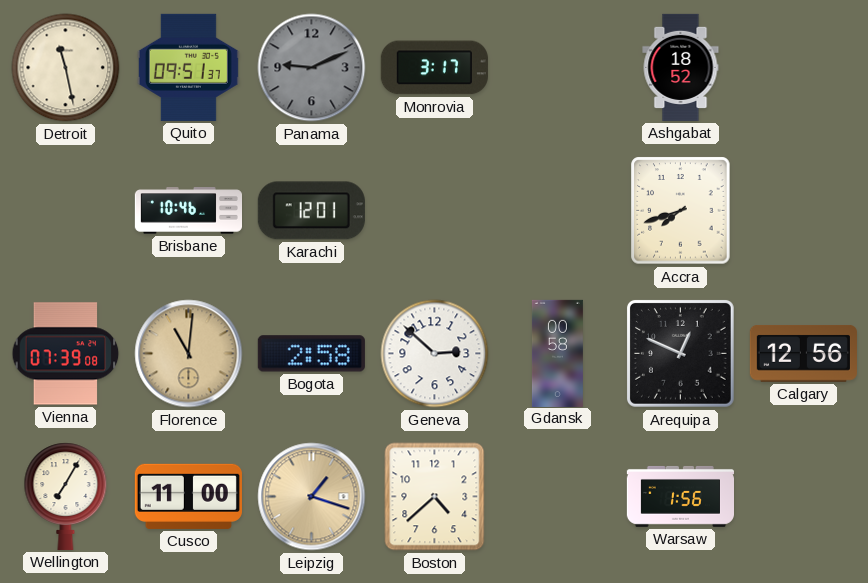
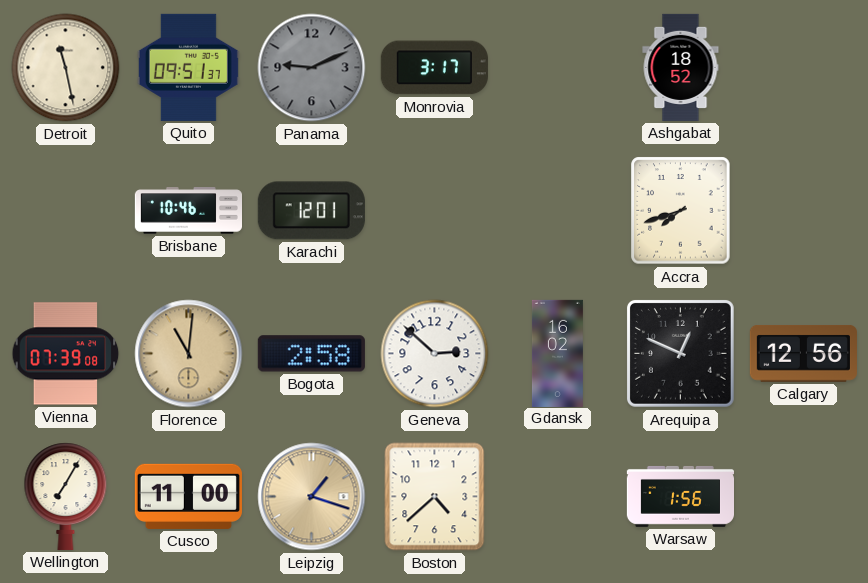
Gdansk: 00:58 -> 16:02
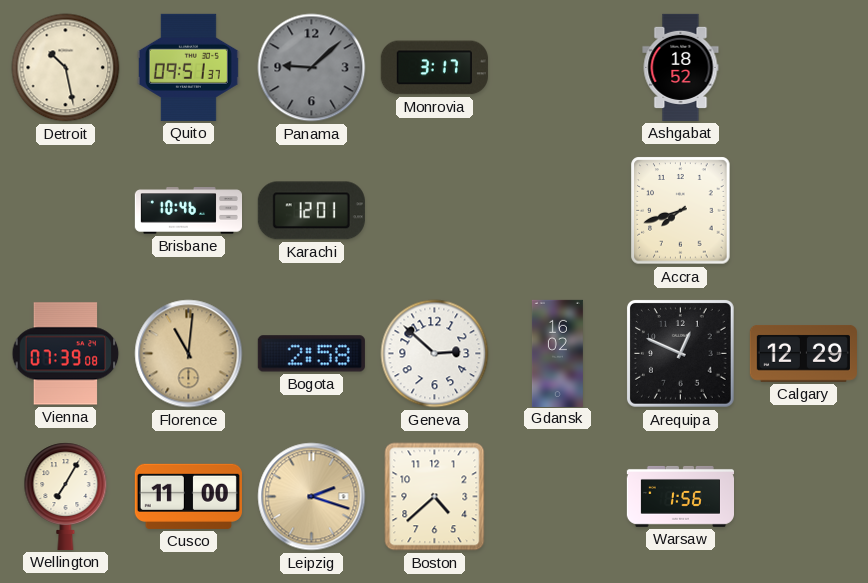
Detroit: 11:28 -> 10:28
Panama: 9:11 -> 9:08
Calgary: 12:56 -> 12:29
Leipzig: 1:18 -> 2:18
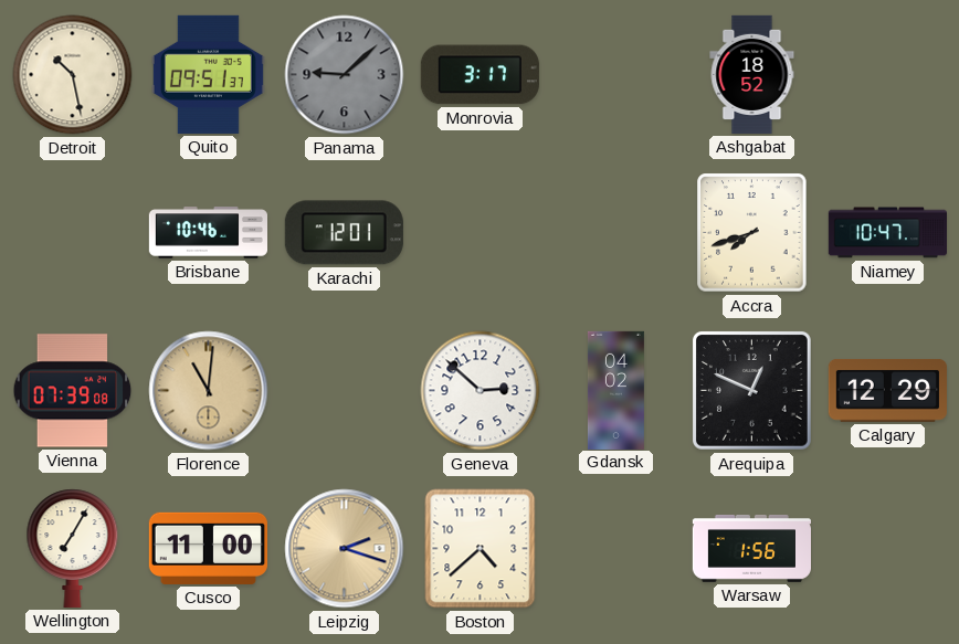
Niamey: none -> 10:47
Bogota: 2:58 -> none
Gdansk: 16:02 -> 04:02
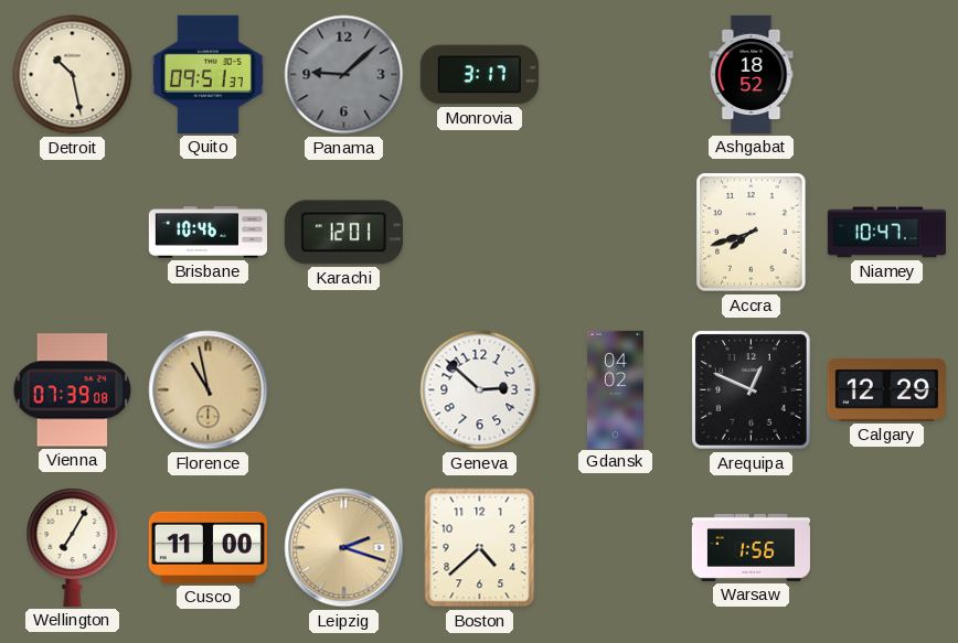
Florence: 11:01 -> 10:58
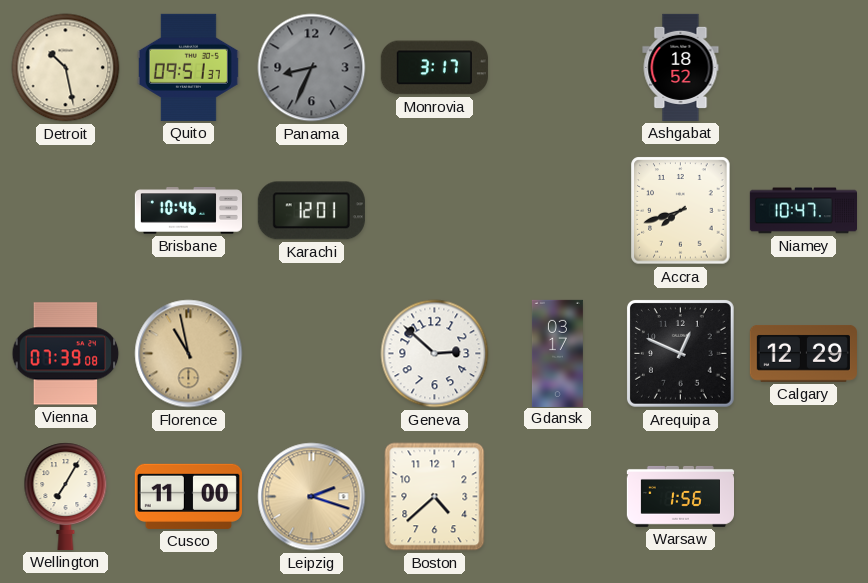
Panama: 9:08 -> 8:34
Gdansk: 04:02 -> 03:17
